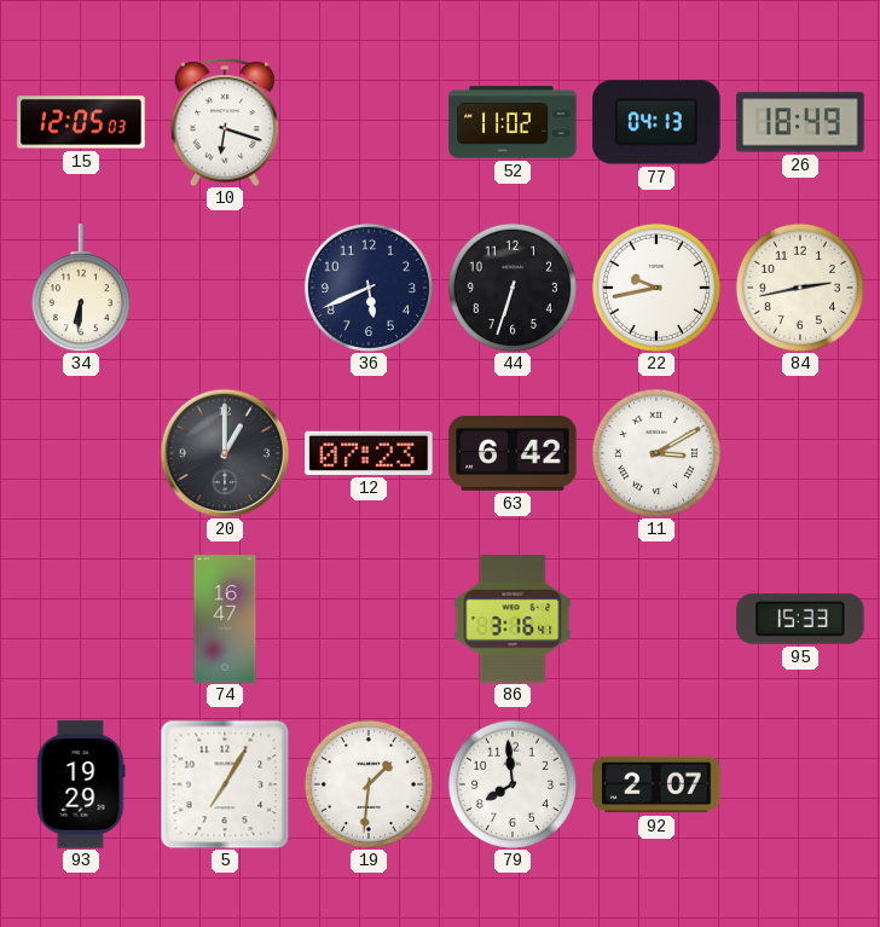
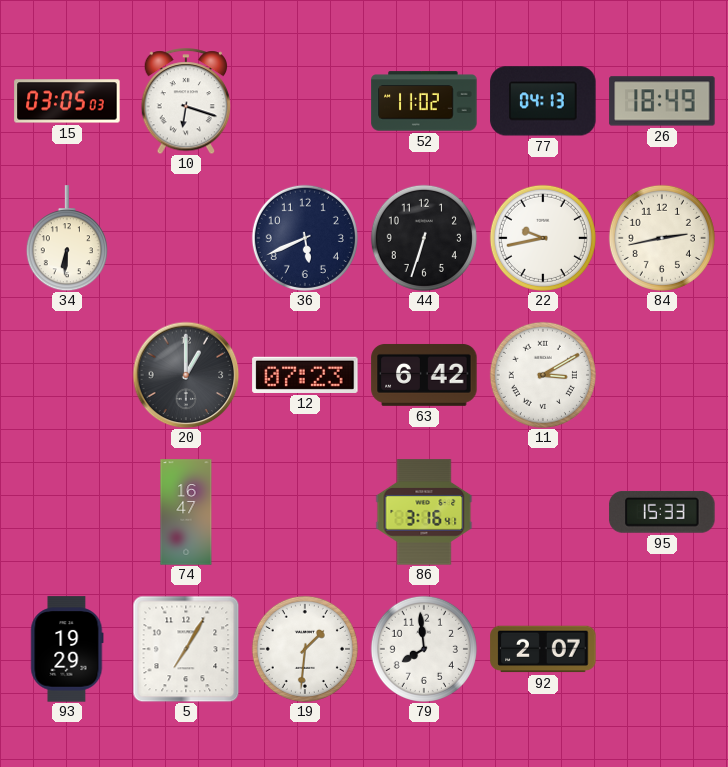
15: 12:05 -> 03:05
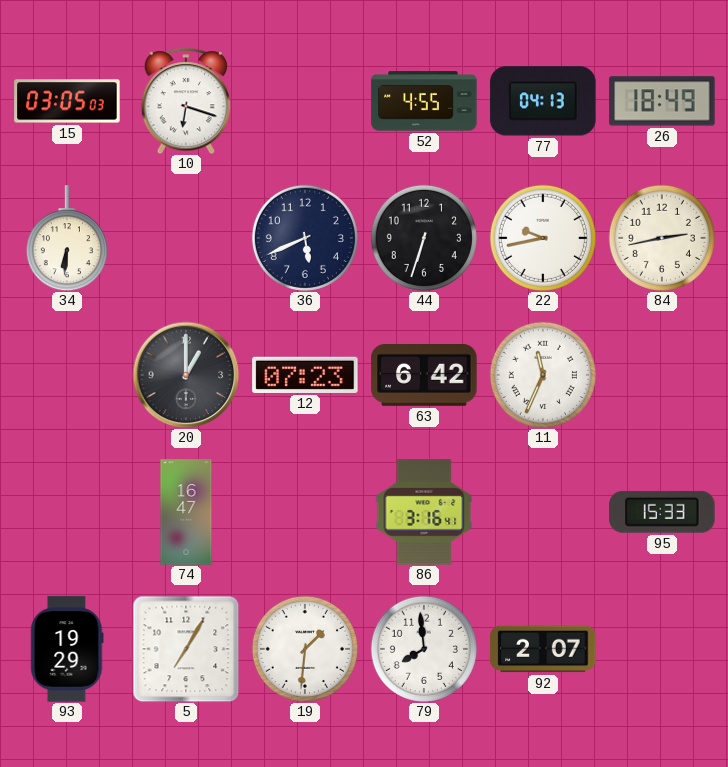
52: 11:02 -> 4:55
11: 3:10 -> 11:34
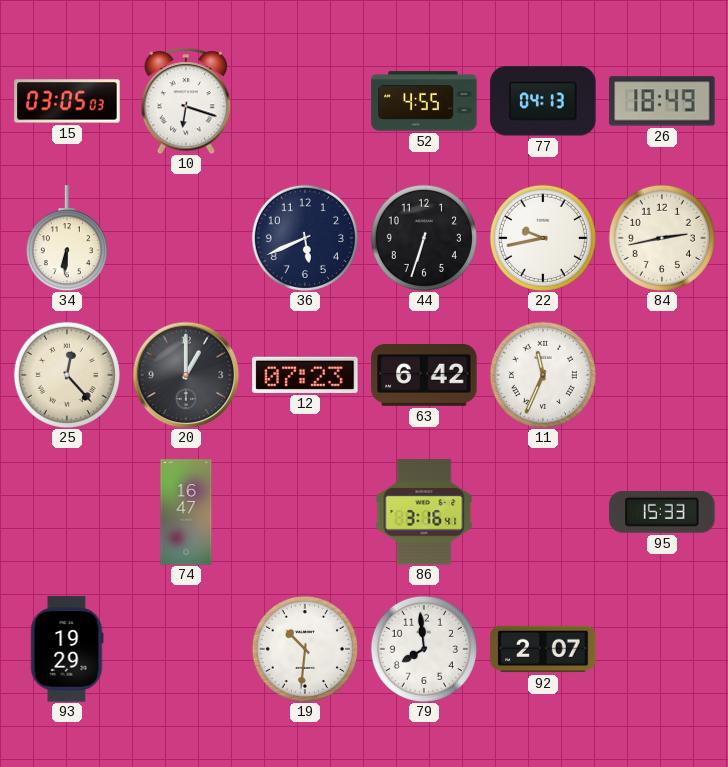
25: none -> 12:23
5: 7:05 -> none
19: 1:31 -> 10:31
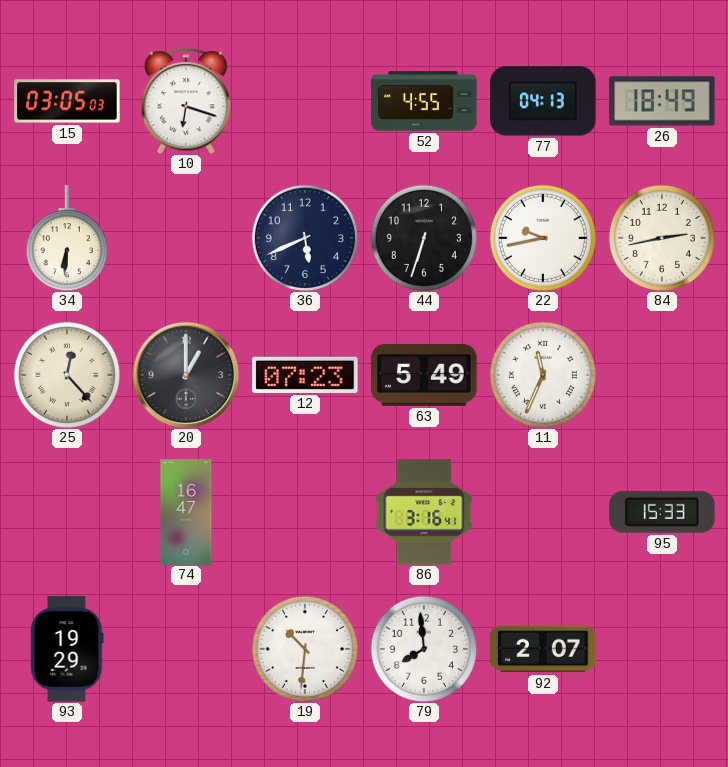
63: 6:42 -> 5:49
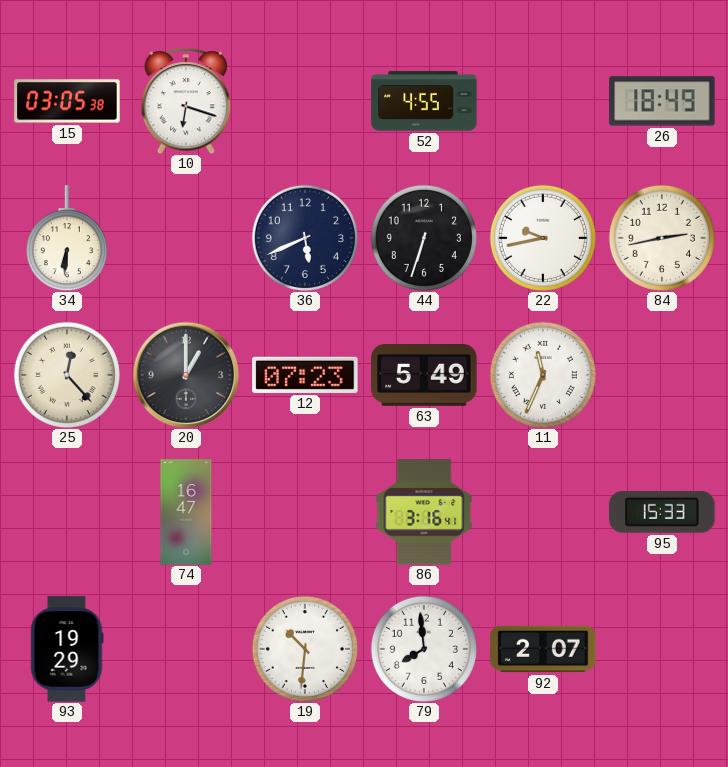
15: 03:05:03 -> 03:05:38
77: 04:13 -> none
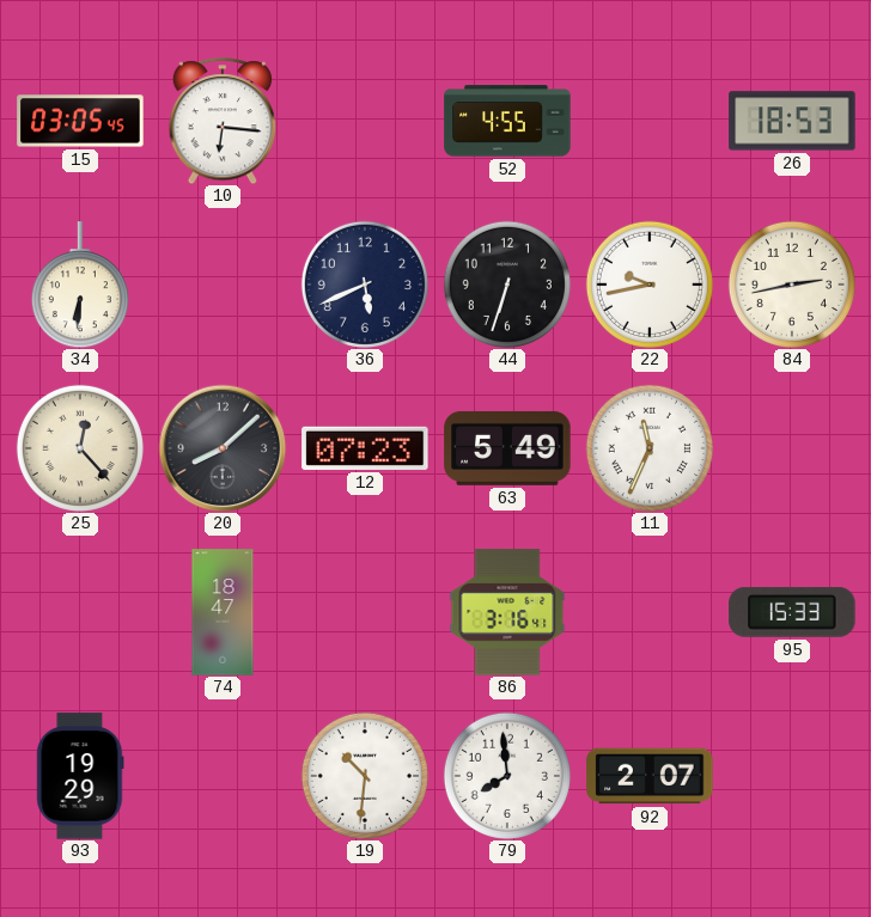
15: 03:05:38 -> 03:05:45
10: 6:18 -> 6:16
26: 18:49 -> 18:53
20: 1:00 -> 8:08
74: 16:47 -> 18:47
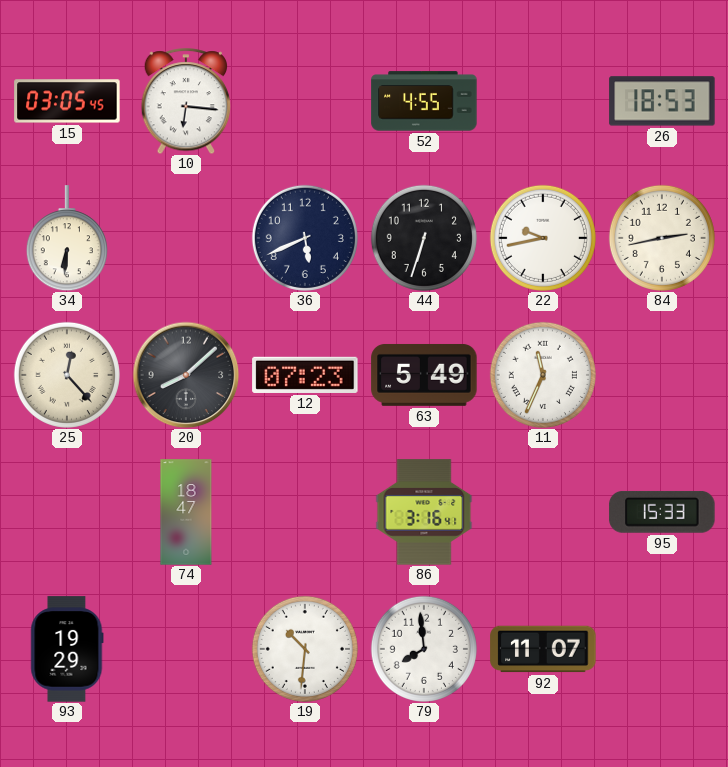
92: 2:07 -> 11:07
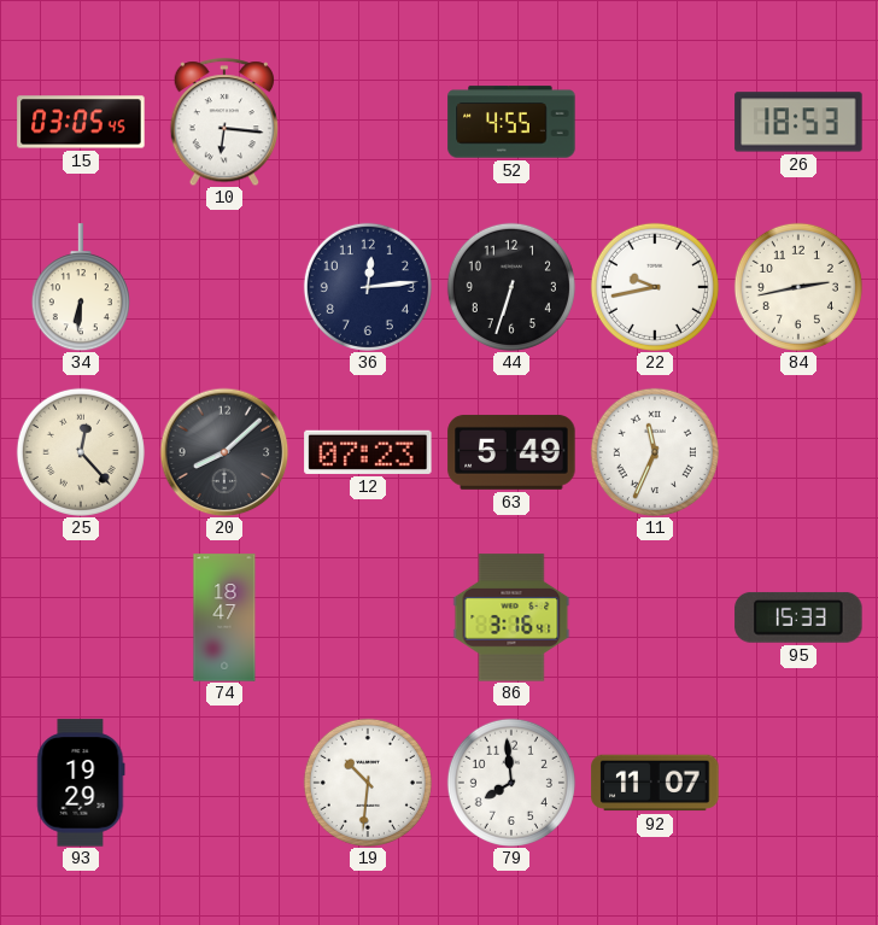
36: 5:41 -> 12:14
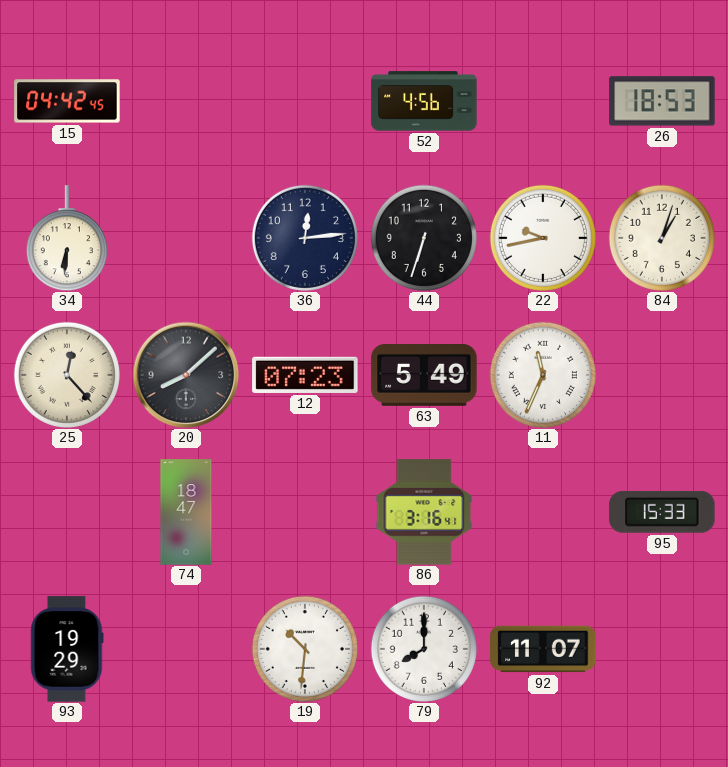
15: 03:05 -> 04:42
10: 6:16 -> none
52: 4:55 -> 4:56
84: 2:43 -> 1:03
79: 7:59 -> 8:00
